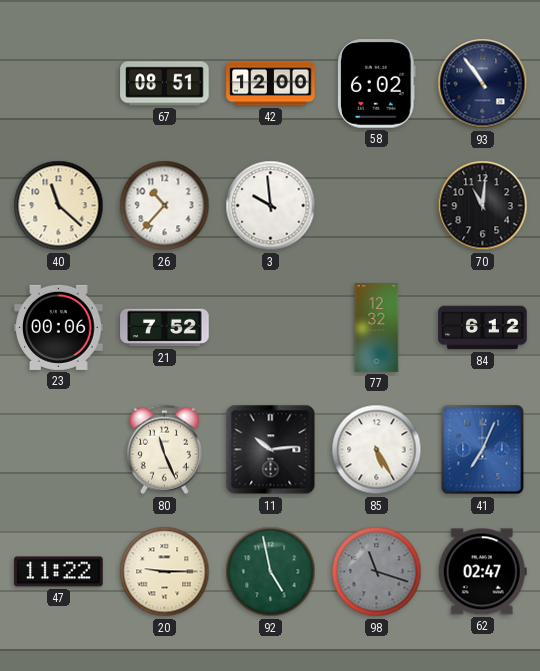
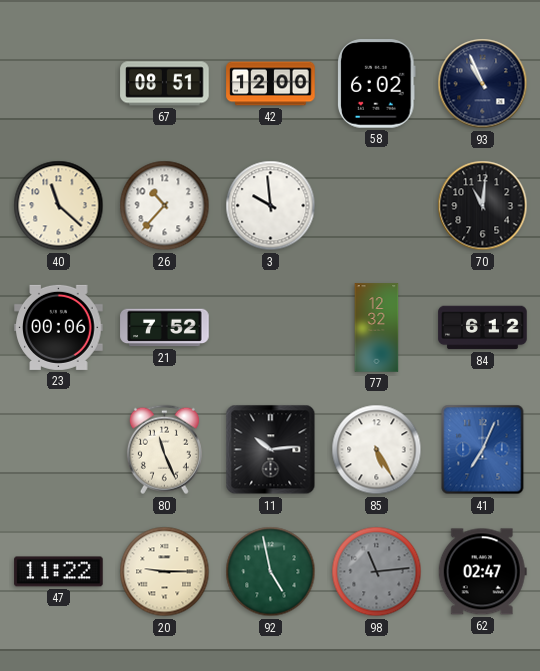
93: 10:54 -> 10:56
98: 11:18 -> 11:14
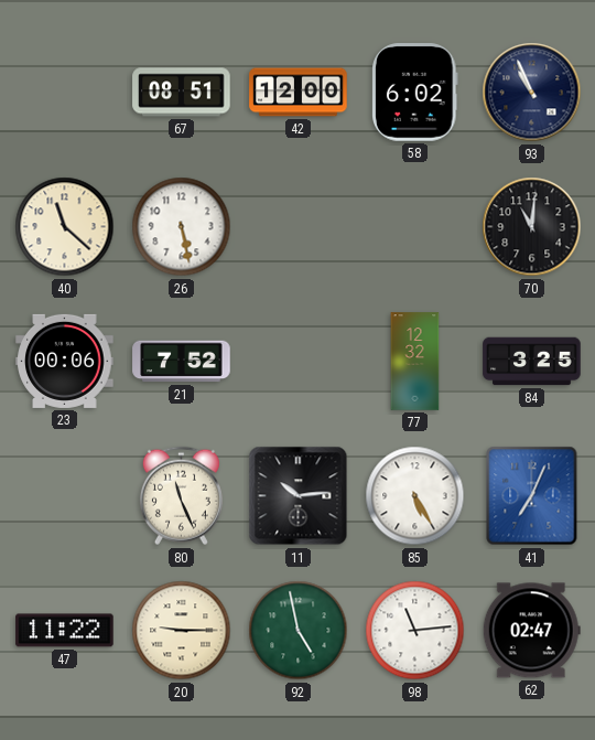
26: 10:37 -> 5:28
3: 9:59 -> none
84: 6:12 -> 3:25
98 dial: grey -> white
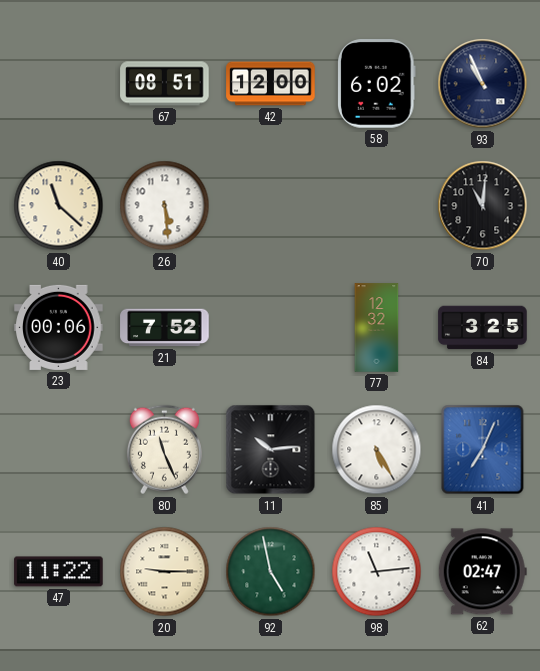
26: 5:28 -> 5:29
